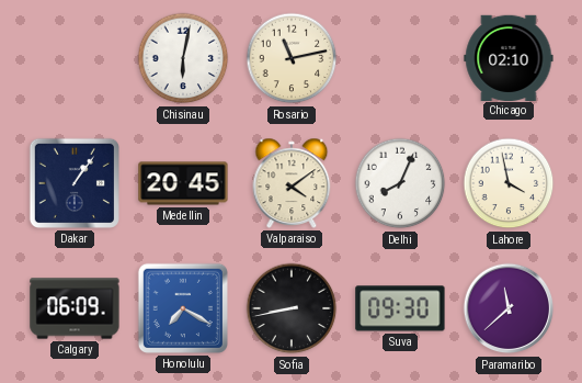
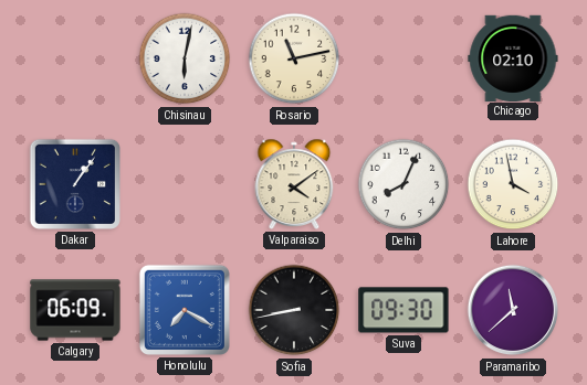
Medellin: 20:45 -> none
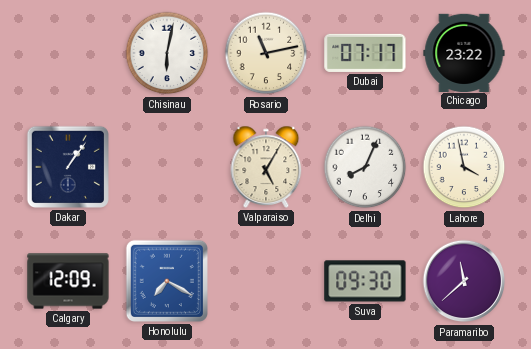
Dubai: none -> 07:17
Chicago: 02:10 -> 23:22
Valparaiso: 4:09 -> 5:05
Calgary: 06:09 -> 12:09
Sofia: 8:43 -> none
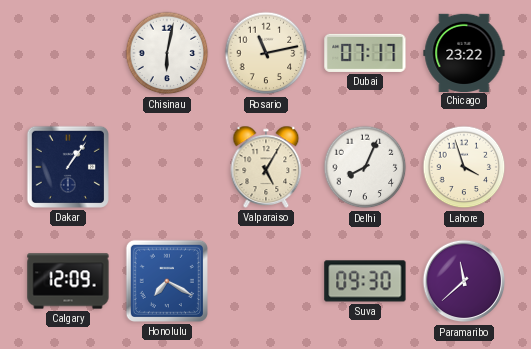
Lahore: 3:58 -> 3:57
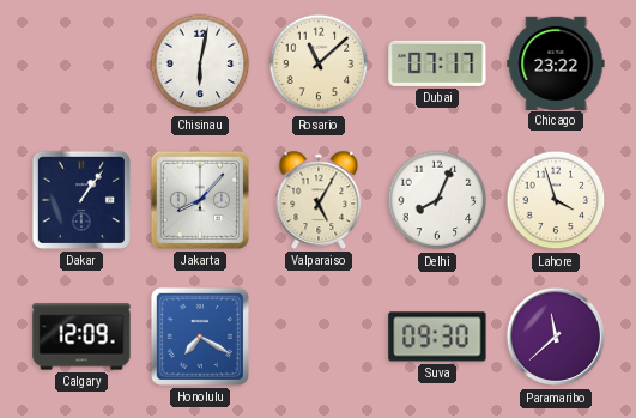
Rosario: 11:13 -> 11:08
Jakarta: none -> 8:07
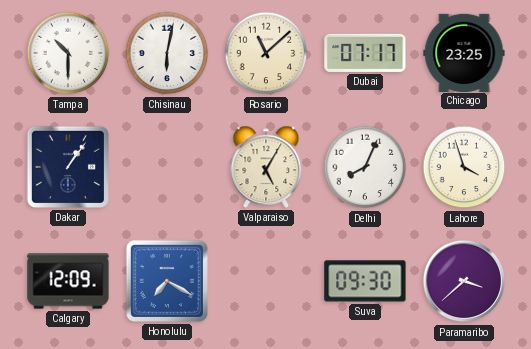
Tampa: none -> 10:30
Chicago: 23:22 -> 23:25
Jakarta: 8:07 -> none
Paramaribo: 11:38 -> 3:38
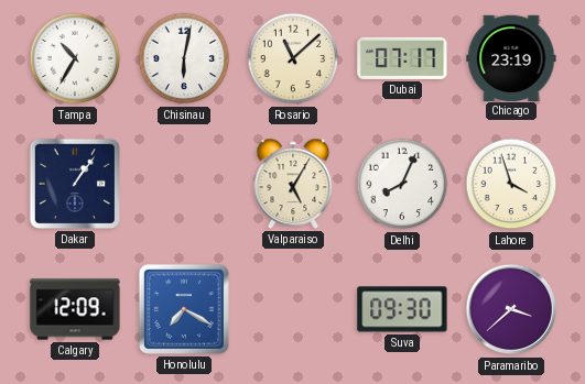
Tampa: 10:30 -> 10:35
Chicago: 23:25 -> 23:19
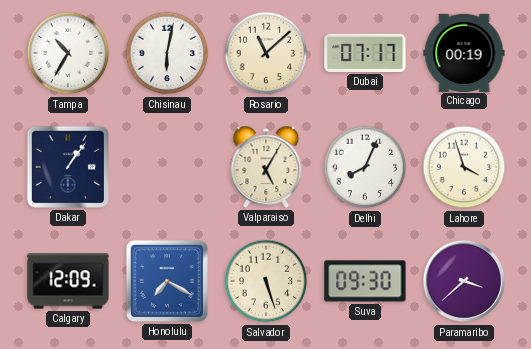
Chicago: 23:19 -> 00:19
Salvador: none -> 5:27
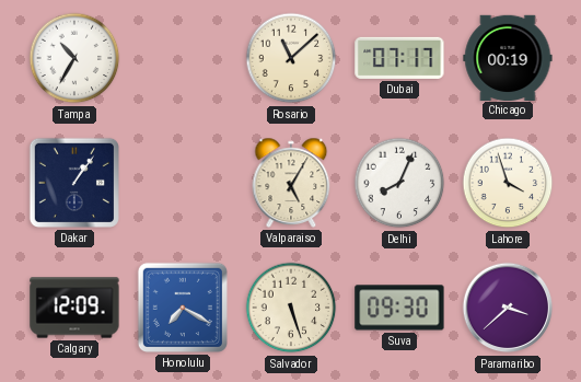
Chisinau: 6:02 -> none
